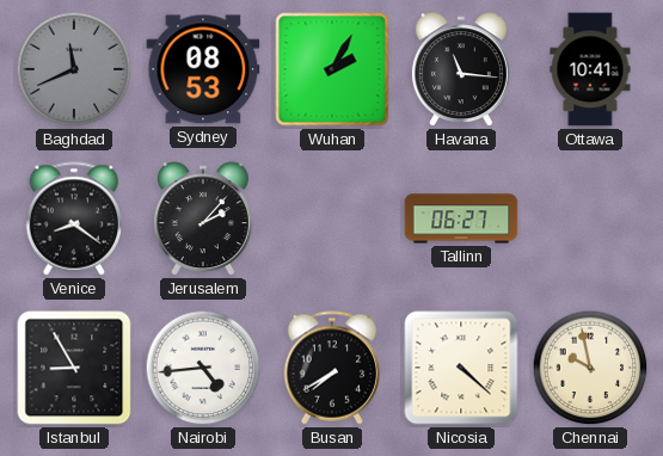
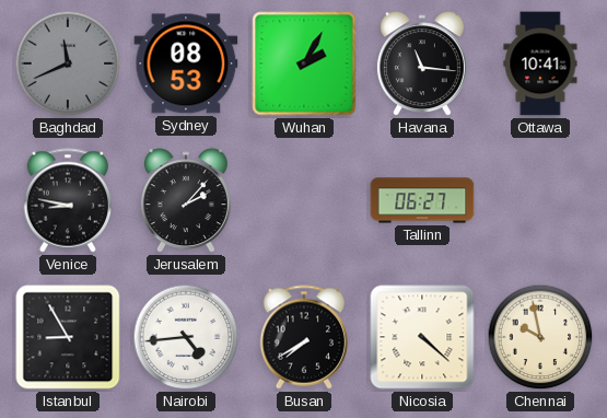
Venice: 8:21 -> 8:47
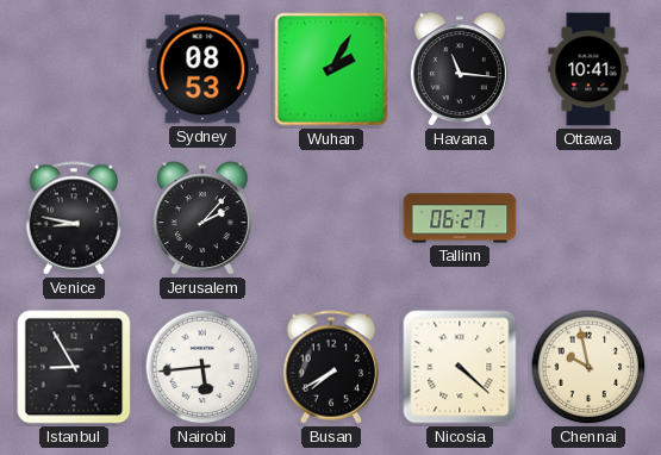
Baghdad: 11:41 -> none
Nairobi: 4:44 -> 5:44
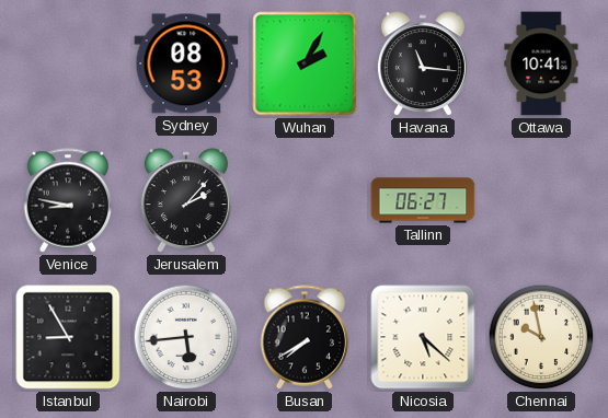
Nicosia: 4:22 -> 5:22
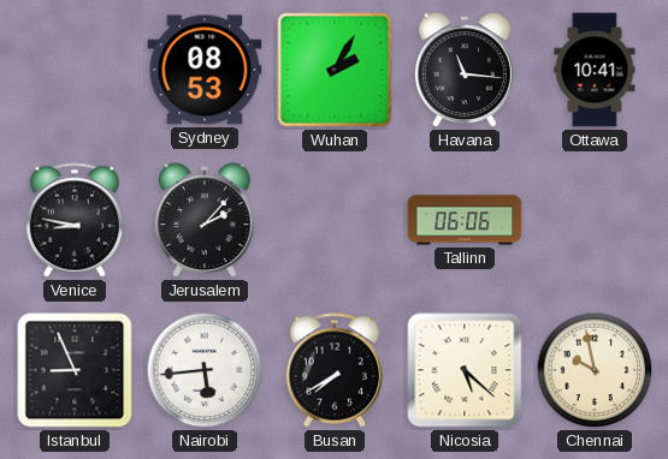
Tallinn: 06:27 -> 06:06
Istanbul: 8:55 -> 8:56
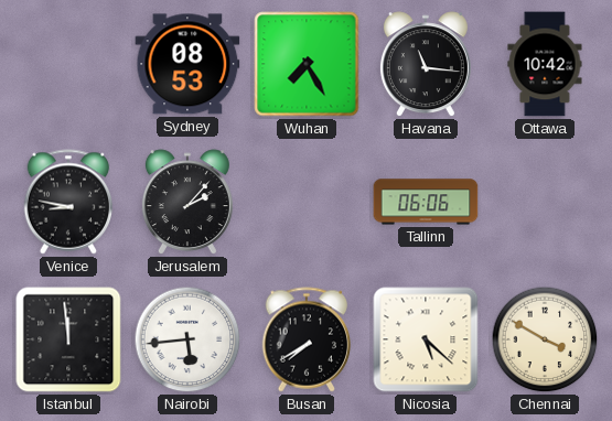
Wuhan: 2:05 -> 7:25
Ottawa: 10:41 -> 10:42
Istanbul: 8:56 -> 11:59
Chennai: 9:58 -> 3:50
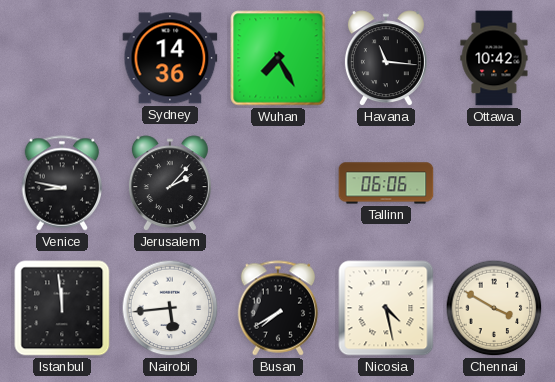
Sydney: 08:53 -> 14:36
Nicosia: 5:22 -> 4:28
